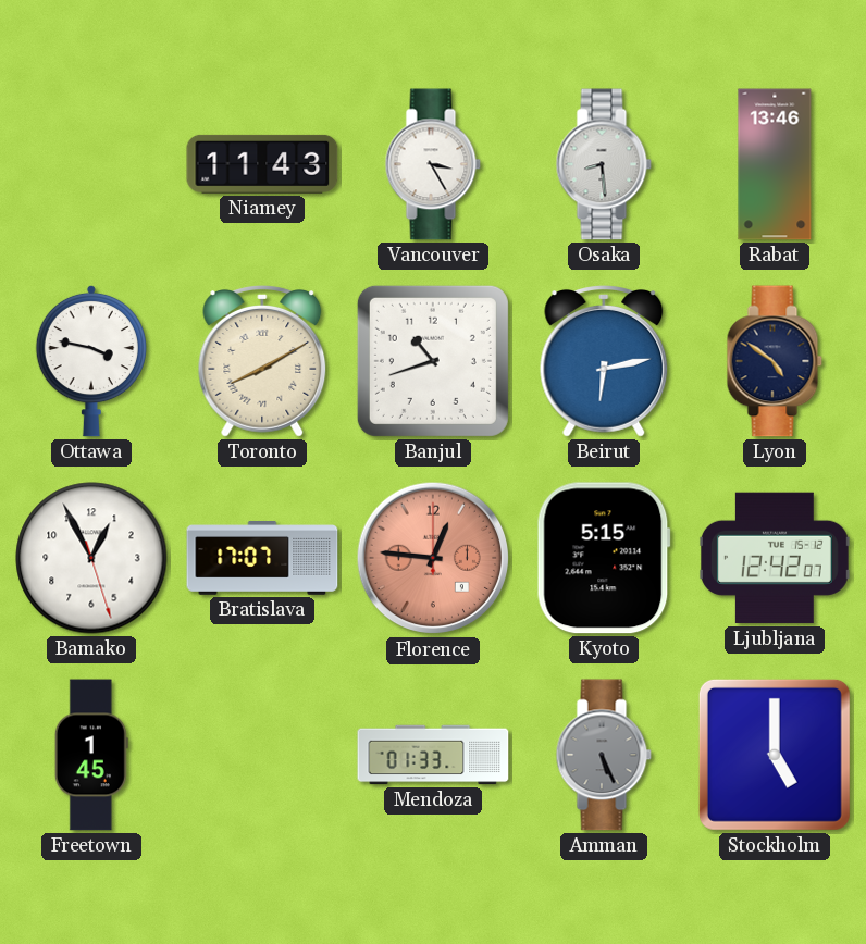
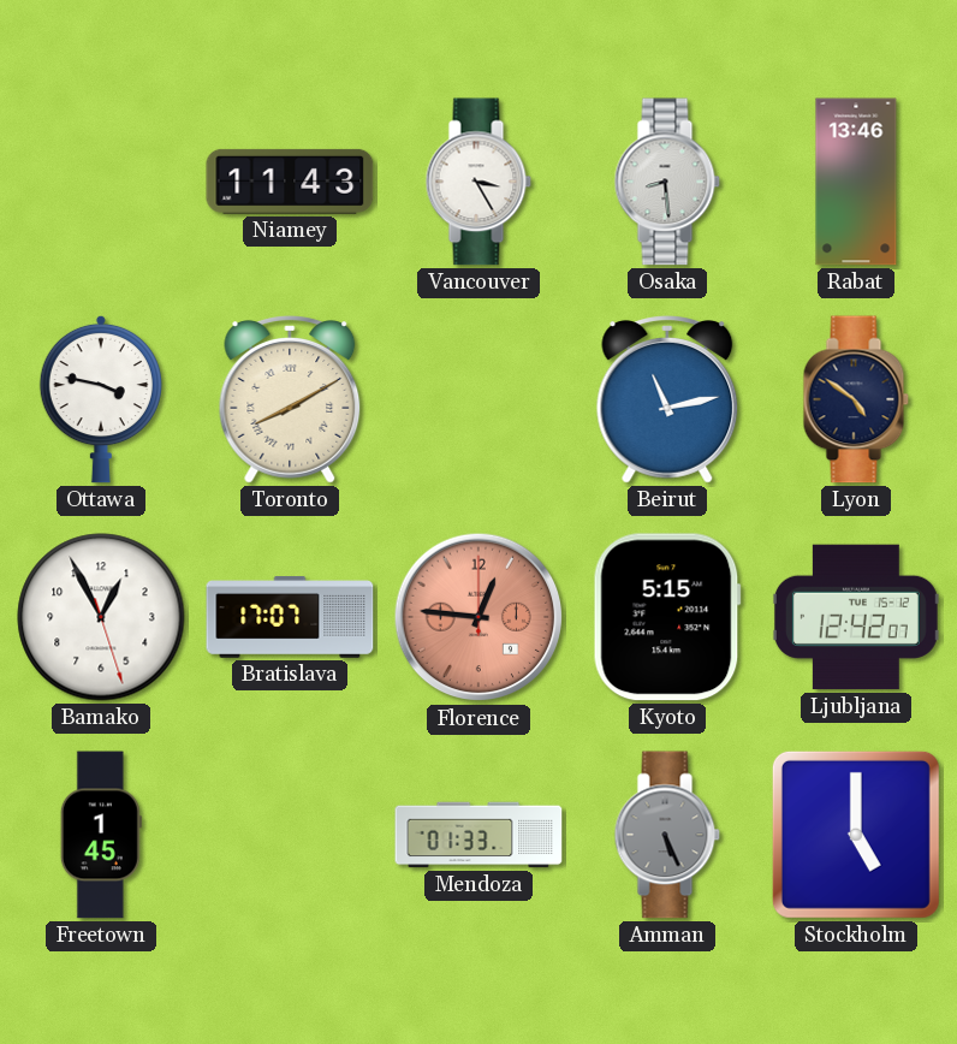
Banjul: 10:42 -> none
Beirut: 6:13 -> 11:13
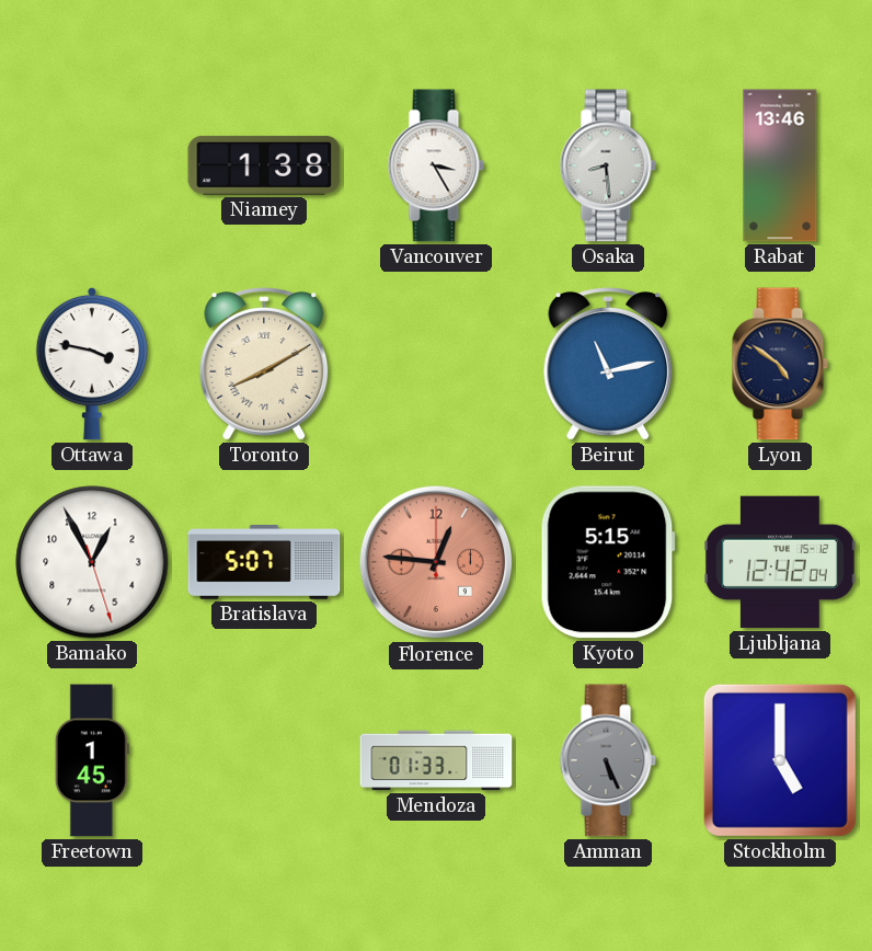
Niamey: 11:43 -> 1:38
Bratislava: 17:07 -> 5:07
Ljubljana: 12:42:07 -> 12:42:04
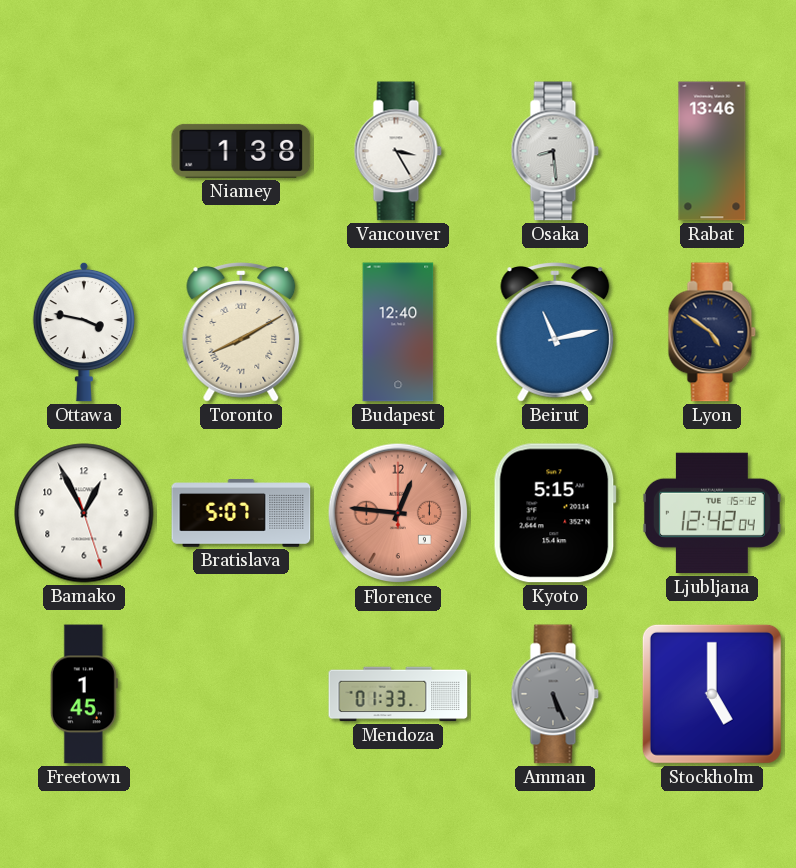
Budapest: none -> 12:40
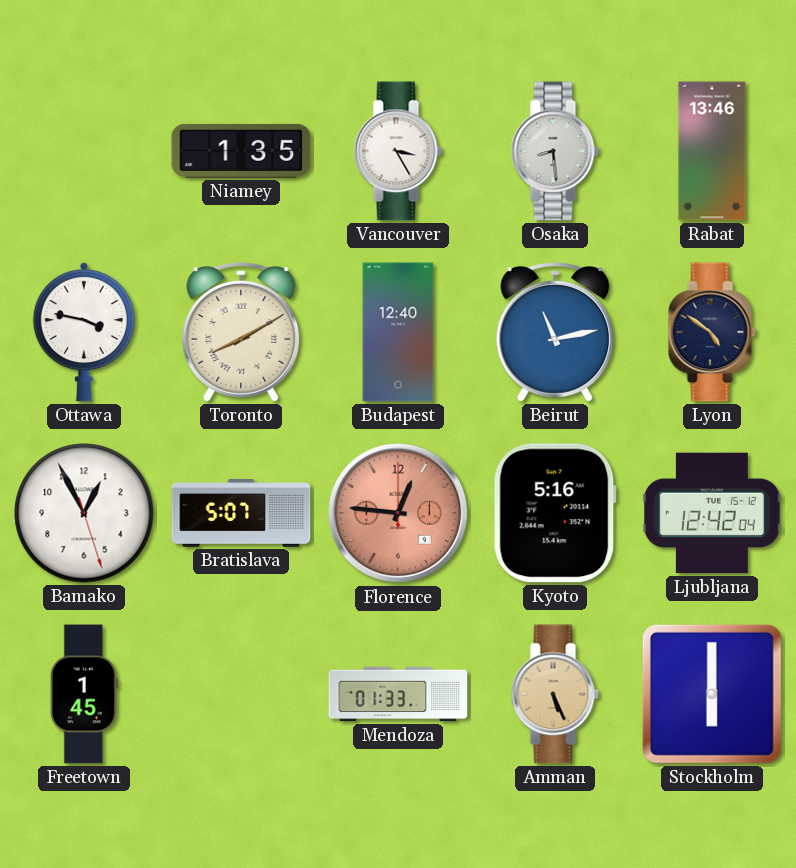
Niamey: 1:38 -> 1:35
Kyoto: 5:15 -> 5:16
Amman dial: grey -> champagne
Stockholm: 5:00 -> 6:00
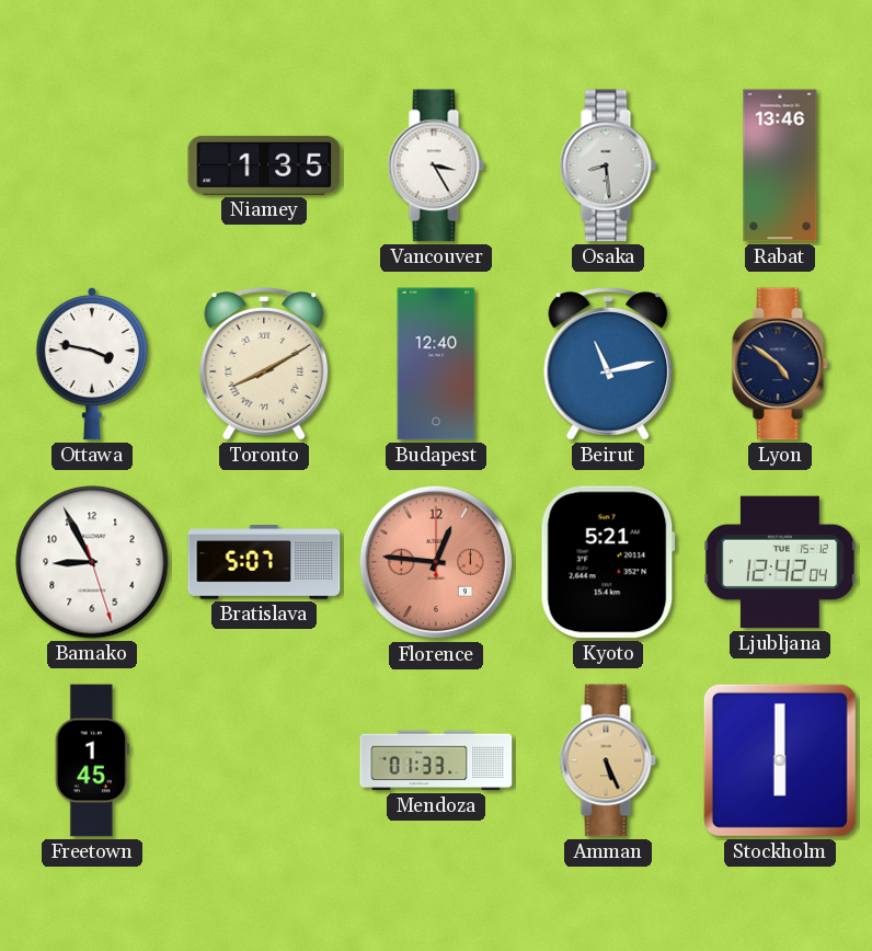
Bamako: 12:55 -> 8:55
Kyoto: 5:16 -> 5:21
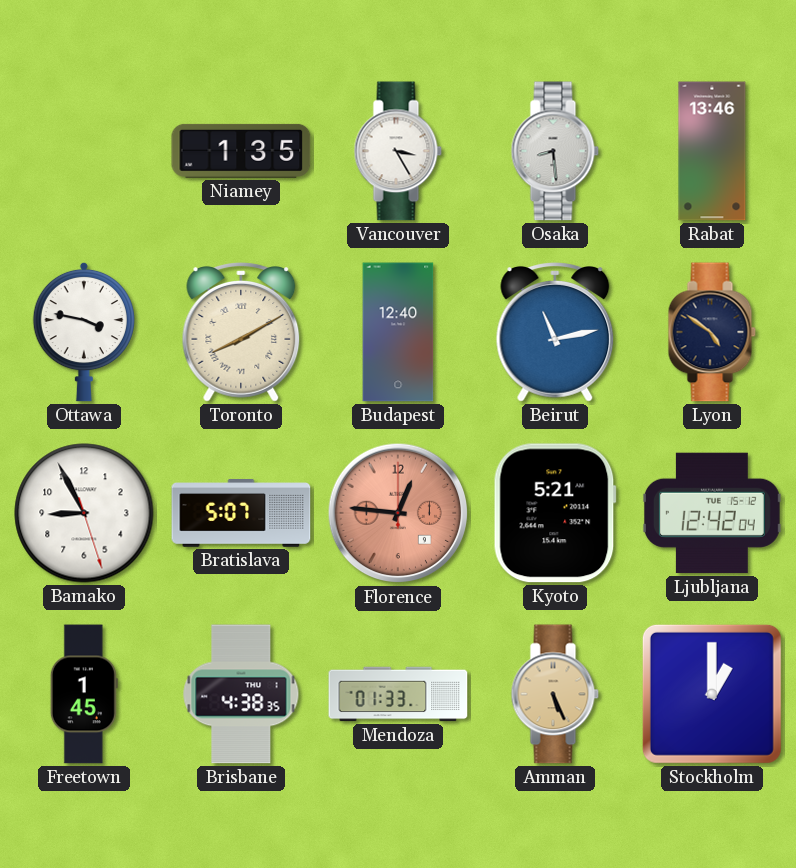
Brisbane: none -> 4:38
Stockholm: 6:00 -> 1:00
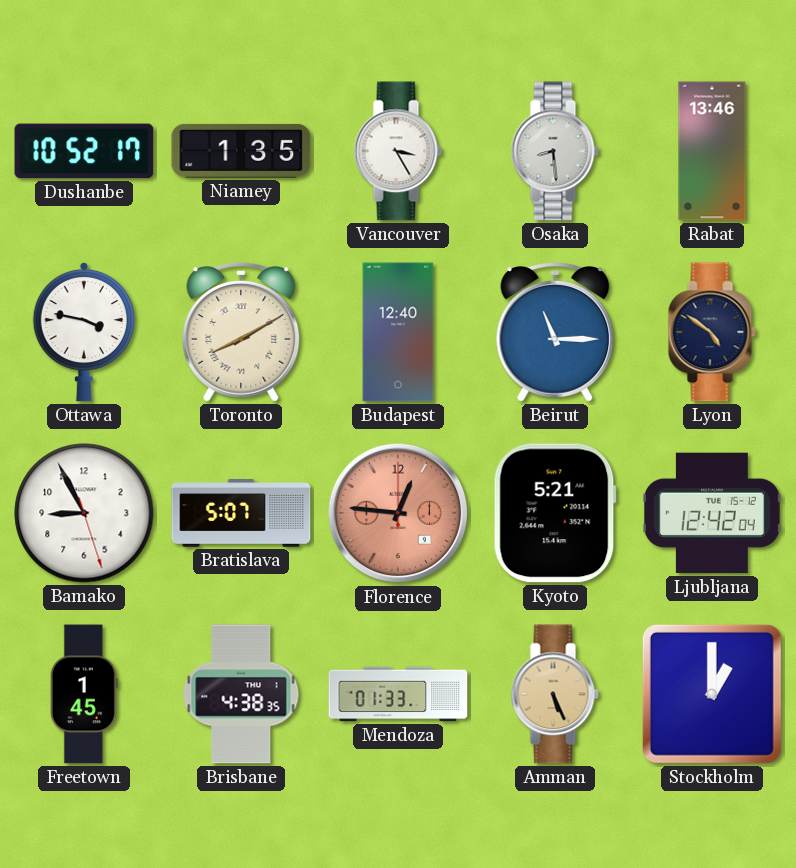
Dushanbe: none -> 10:52
Beirut: 11:13 -> 11:15
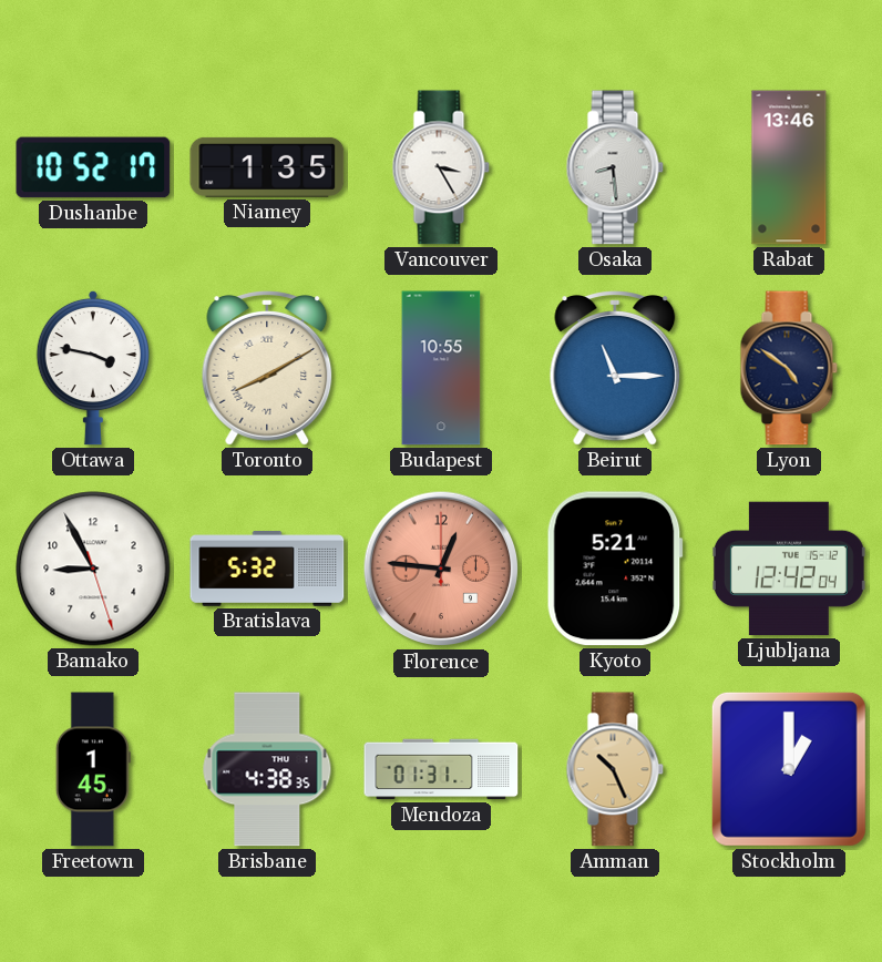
Budapest: 12:40 -> 10:55
Bratislava: 5:07 -> 5:32
Mendoza: 01:33 -> 01:31
Amman: 5:26 -> 10:26
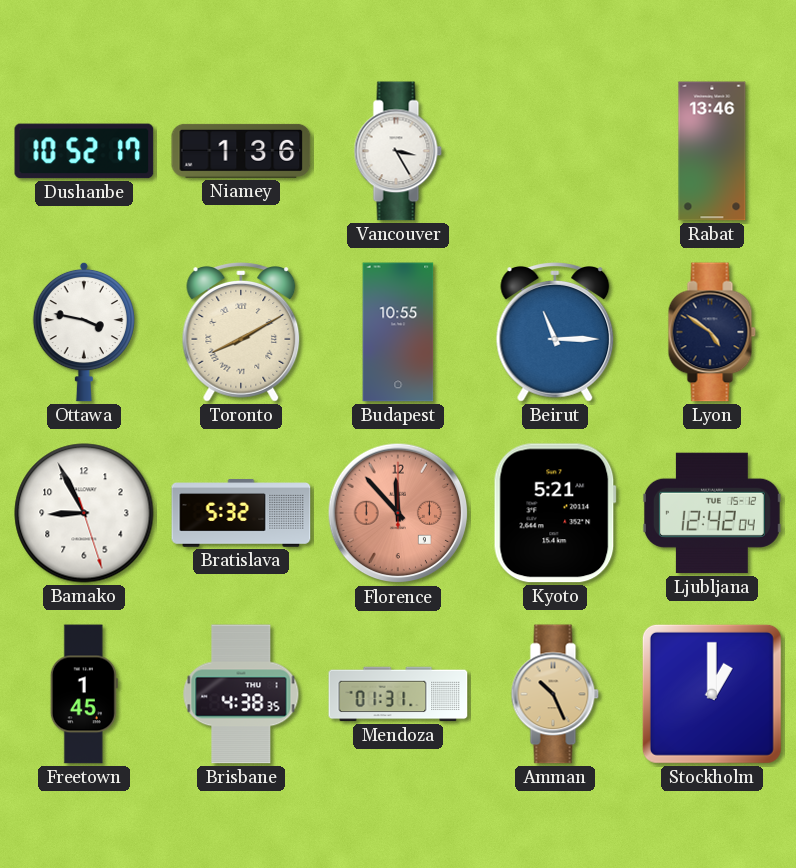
Niamey: 1:35 -> 1:36
Osaka: 8:29 -> none
Florence: 12:46 -> 11:53
